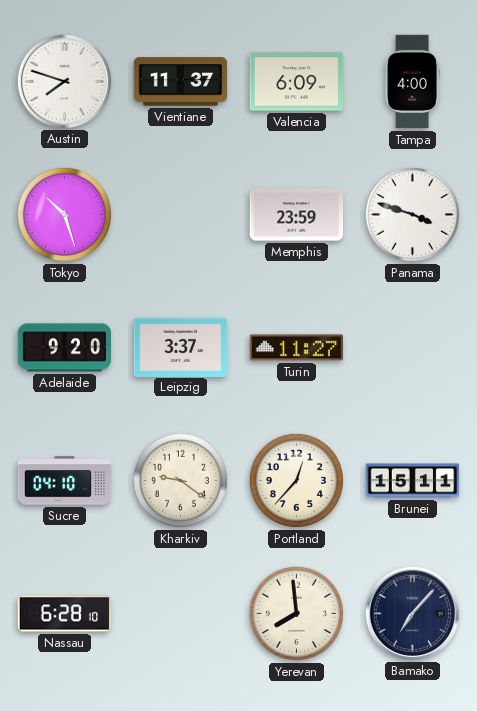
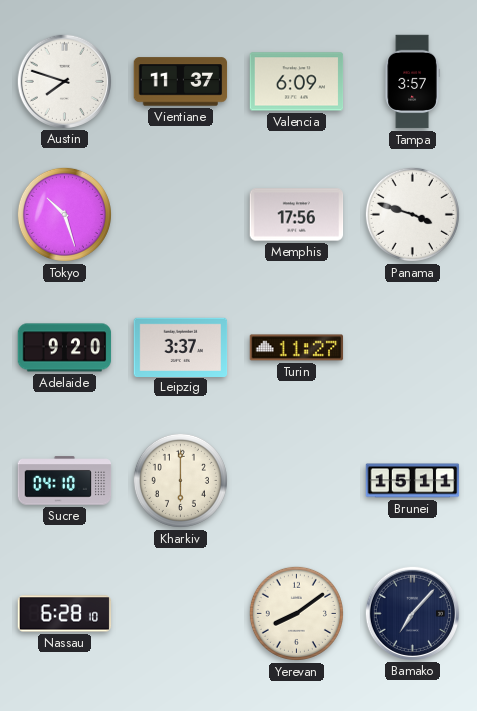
Tampa: 4:00 -> 3:57
Memphis: 23:59 -> 17:56
Kharkiv: 9:21 -> 6:00
Portland: 12:37 -> none
Yerevan: 7:59 -> 8:09
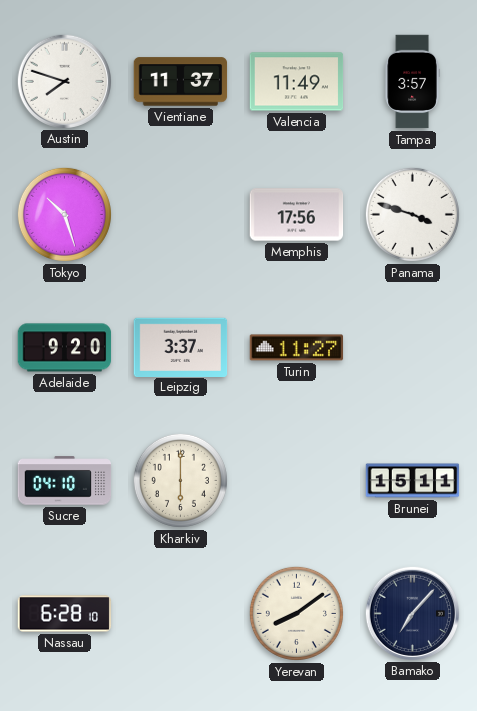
Valencia: 6:09 -> 11:49
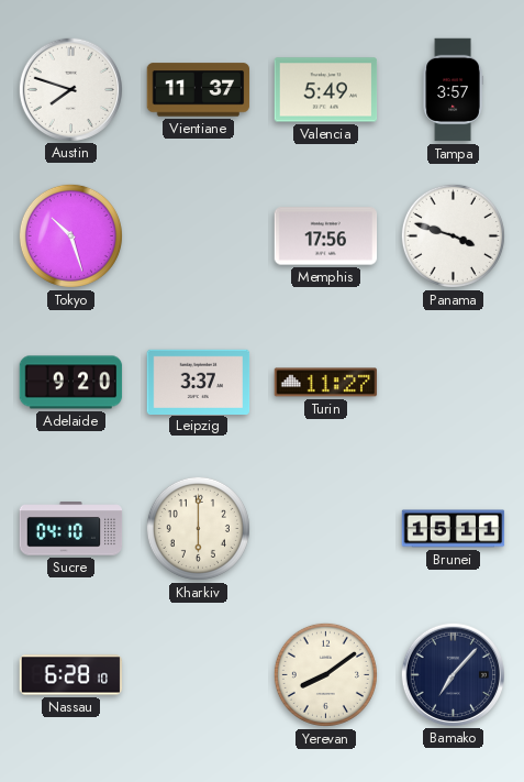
Valencia: 11:49 -> 5:49
